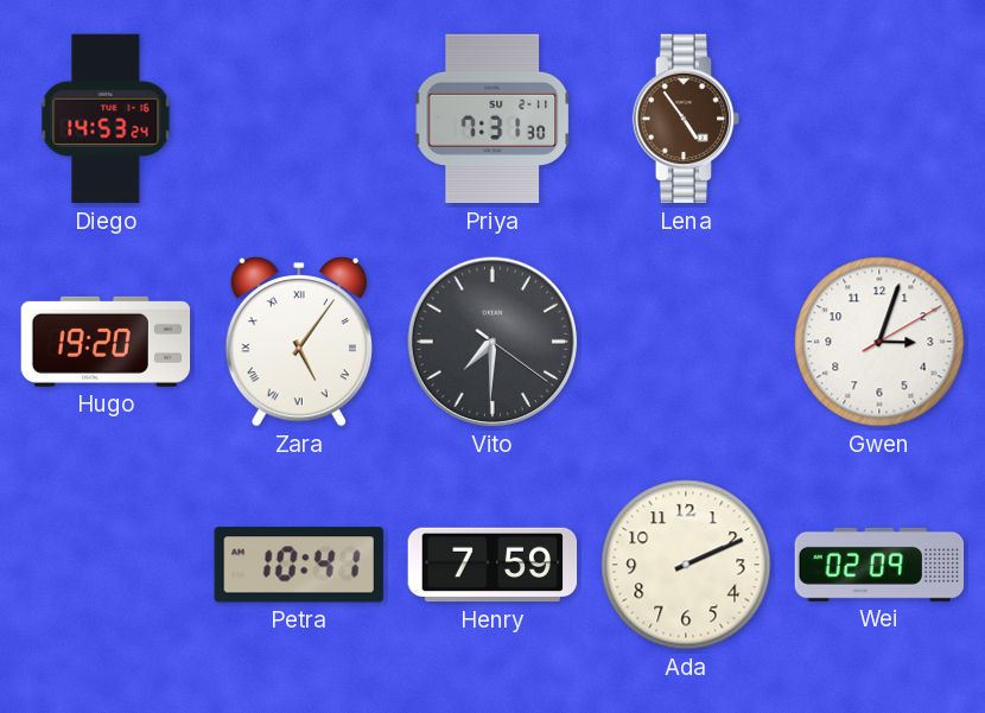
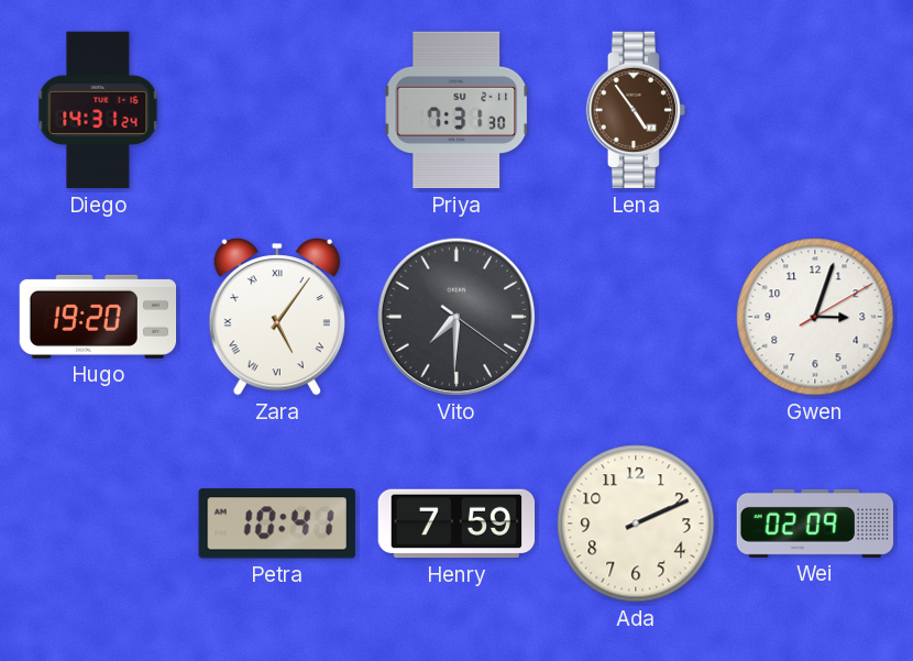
Diego: 14:53 -> 14:31
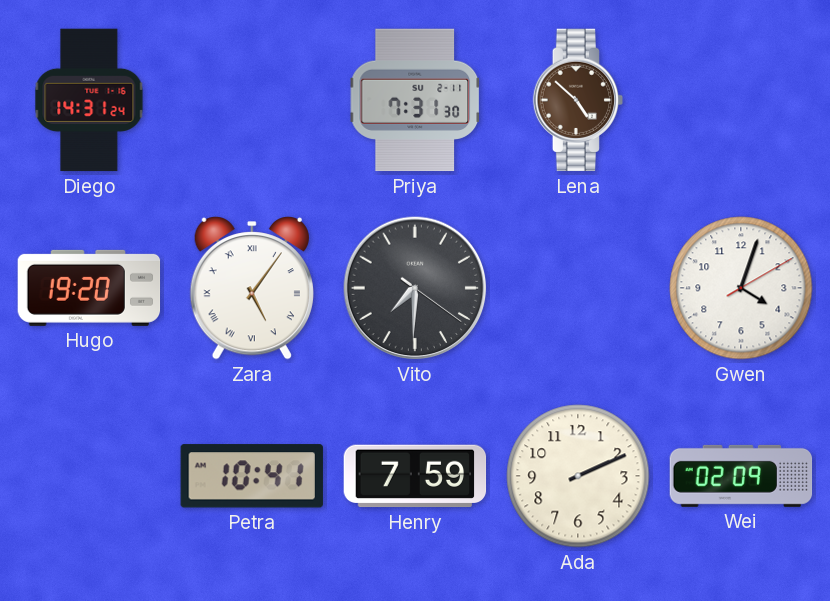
Lena: 4:54 -> 4:52
Gwen: 3:03 -> 4:03
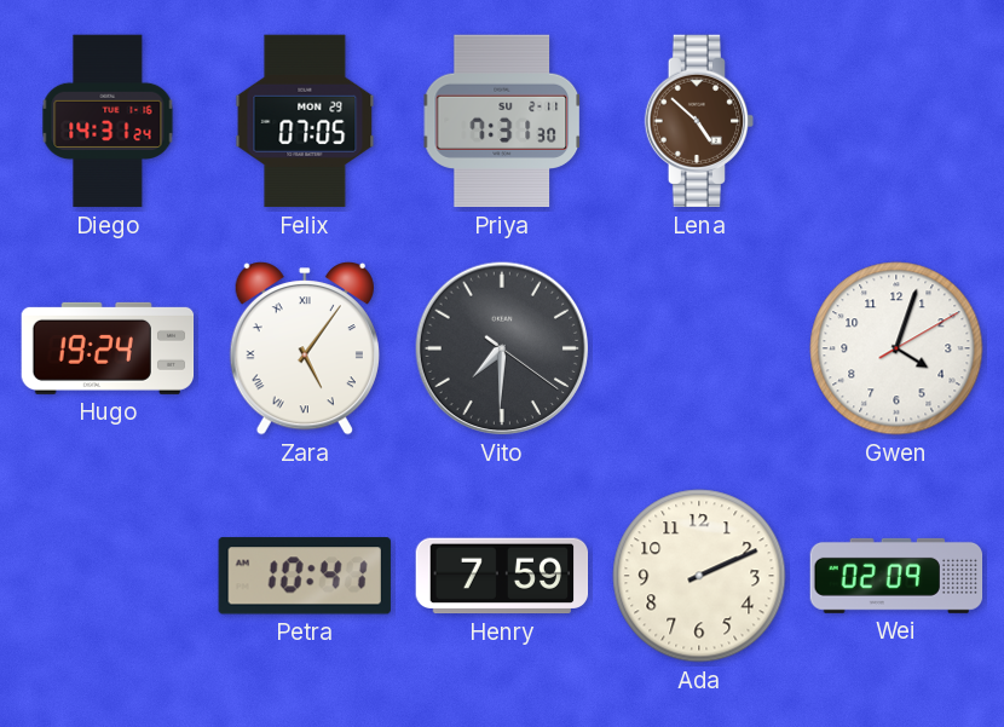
Felix: none -> 07:05
Hugo: 19:20 -> 19:24
